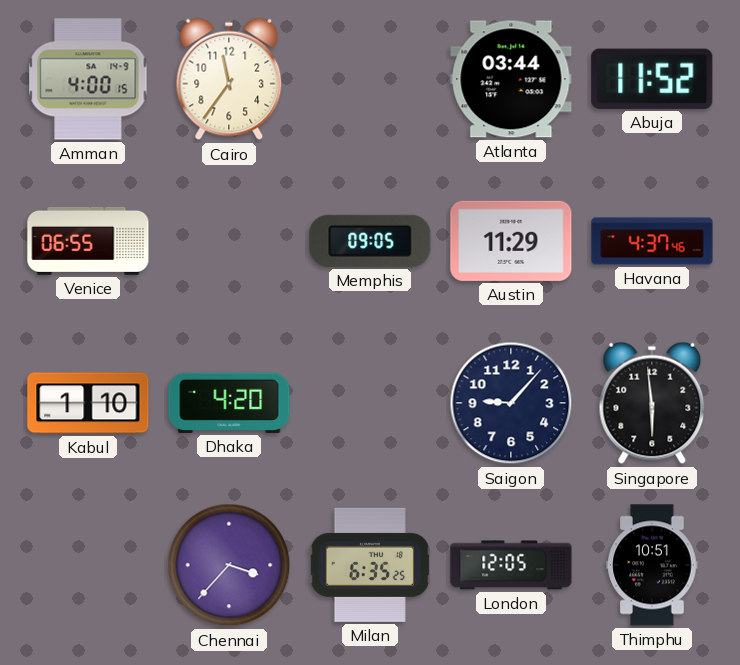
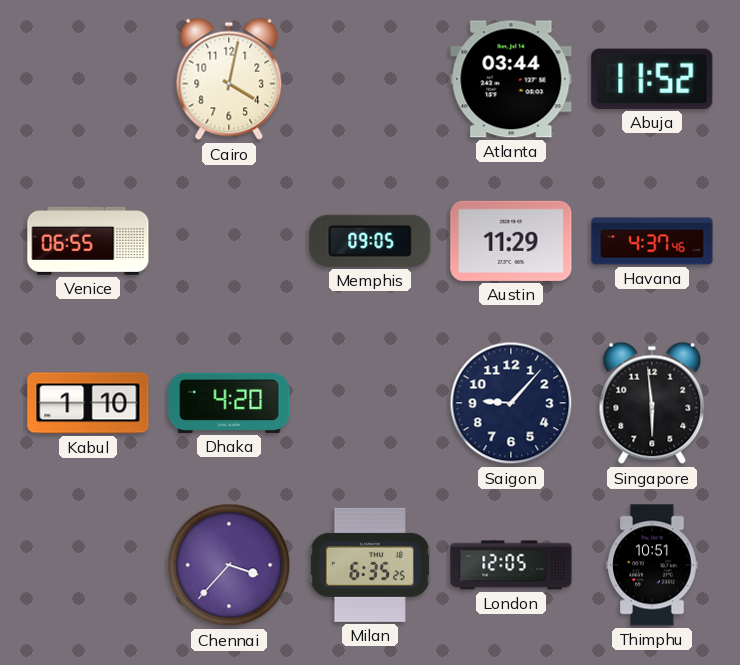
Amman: 4:00 -> none
Cairo: 11:36 -> 4:02
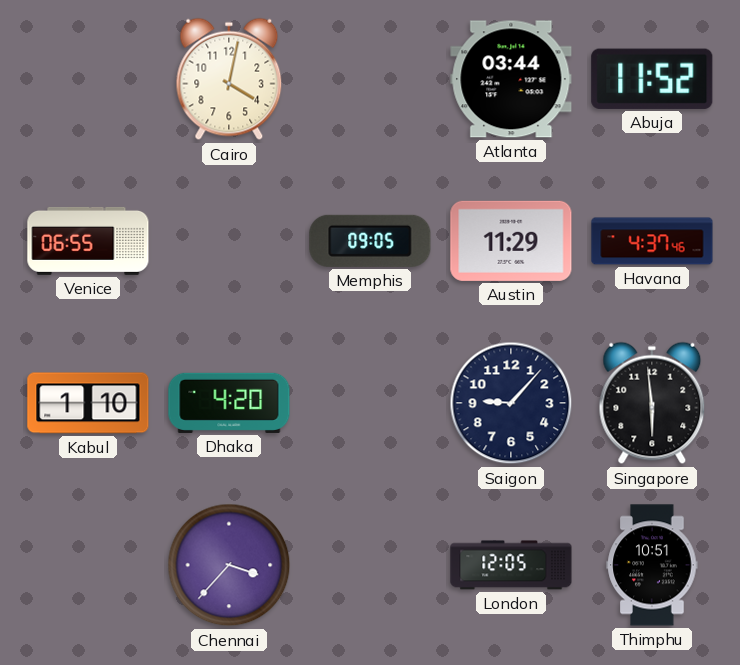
Milan: 6:35 -> none
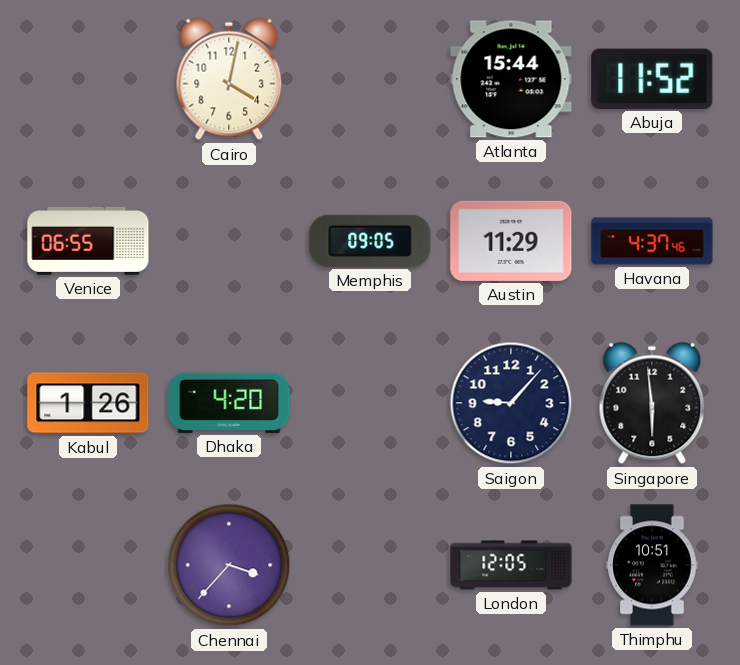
Atlanta: 03:44 -> 15:44
Kabul: 1:10 -> 1:26
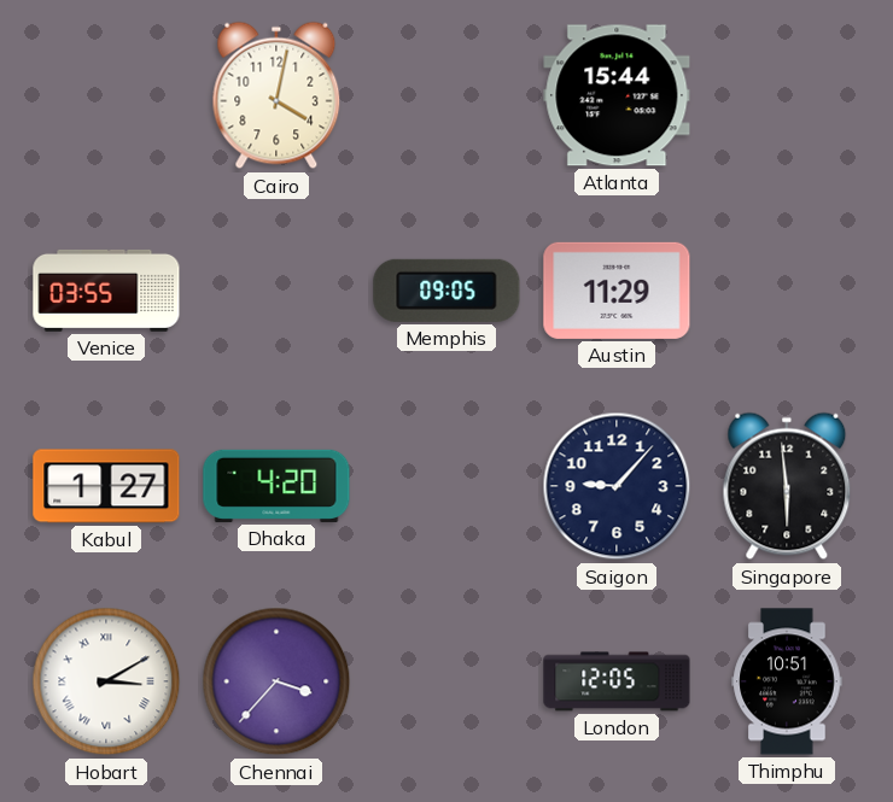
Abuja: 11:52 -> none
Venice: 06:55 -> 03:55
Havana: 4:37 -> none
Kabul: 1:26 -> 1:27
Hobart: none -> 3:10
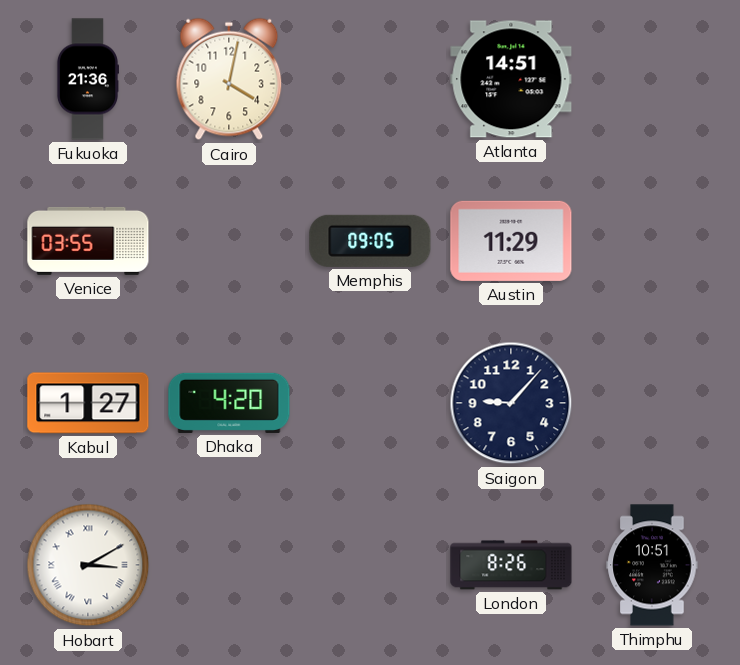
Fukuoka: none -> 21:36
Atlanta: 15:44 -> 14:51
Singapore: 5:59 -> none
Chennai: 3:37 -> none
London: 12:05 -> 8:26
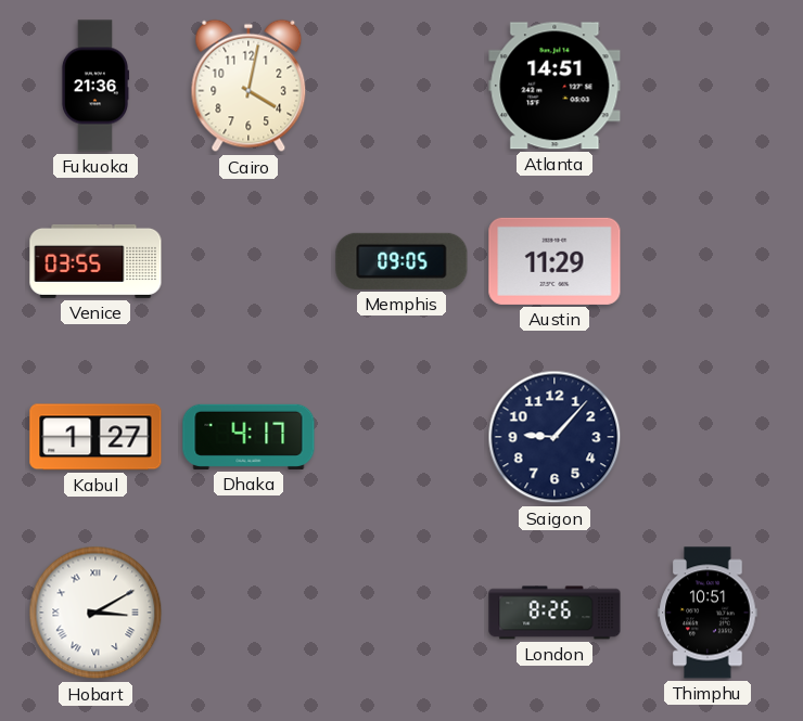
Dhaka: 4:20 -> 4:17
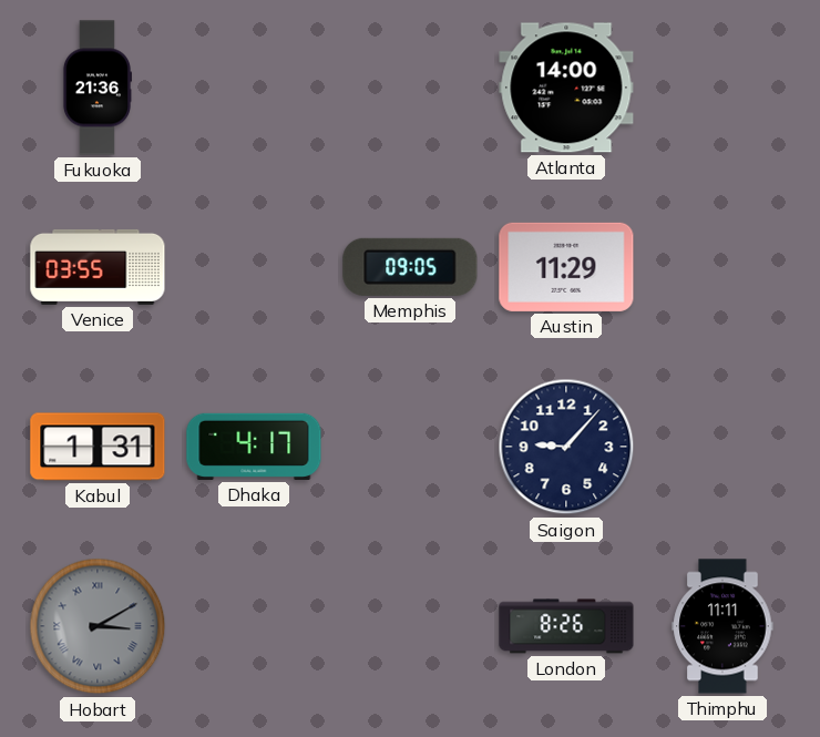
Cairo: 4:02 -> none
Atlanta: 14:51 -> 14:00
Kabul: 1:27 -> 1:31
Hobart dial: white -> grey
Thimphu: 10:51 -> 11:11
